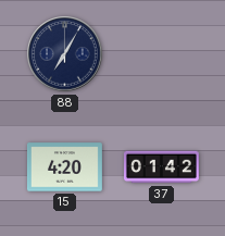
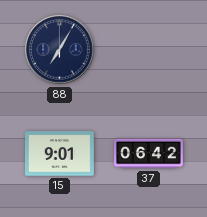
15: 4:20 -> 9:01
37: 01:42 -> 06:42
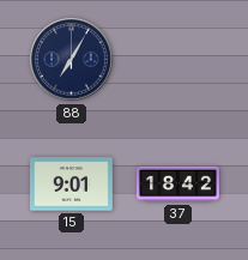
37: 06:42 -> 18:42
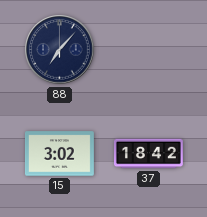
88: 7:05 -> 7:07
15: 9:01 -> 3:02
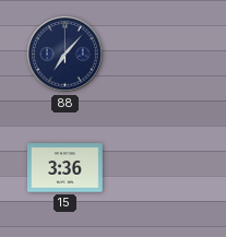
15: 3:02 -> 3:36
37: 18:42 -> none
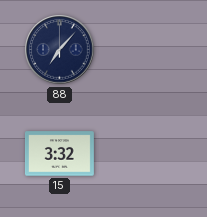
15: 3:36 -> 3:32
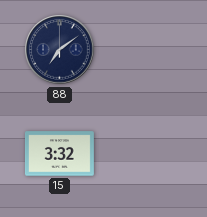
88: 7:07 -> 7:09
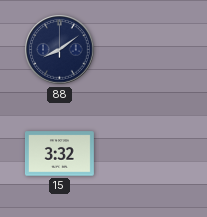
88: 7:09 -> 8:09
